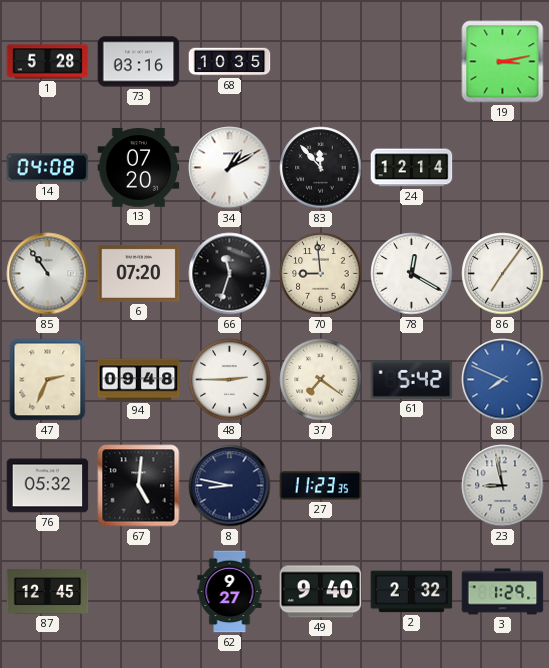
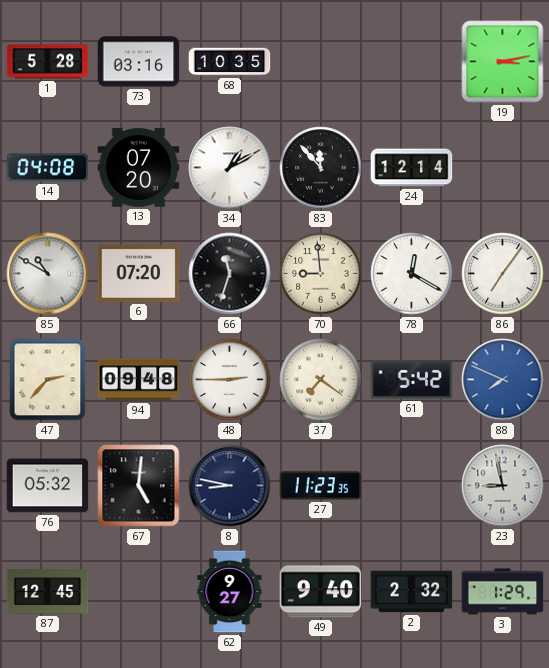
85: 10:54 -> 10:50
47: 2:34 -> 2:37
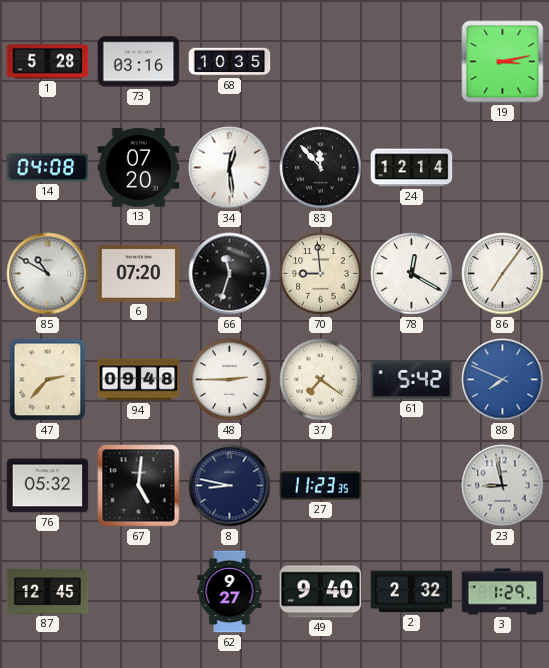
34: 1:10 -> 12:29
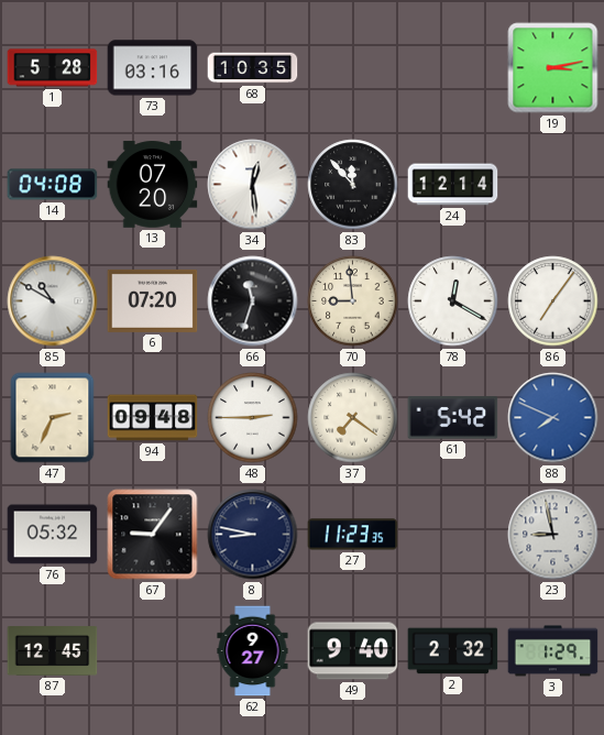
47: 2:37 -> 2:34
67: 5:01 -> 9:06
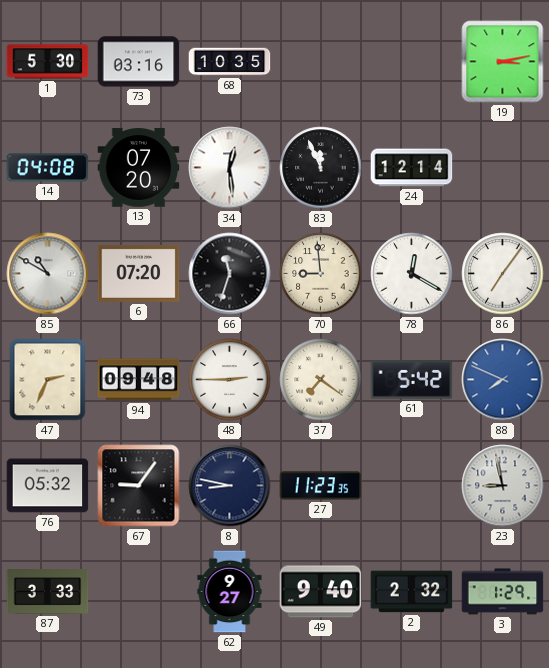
1: 5:28 -> 5:30
83: 11:53 -> 11:56
87: 12:45 -> 3:33
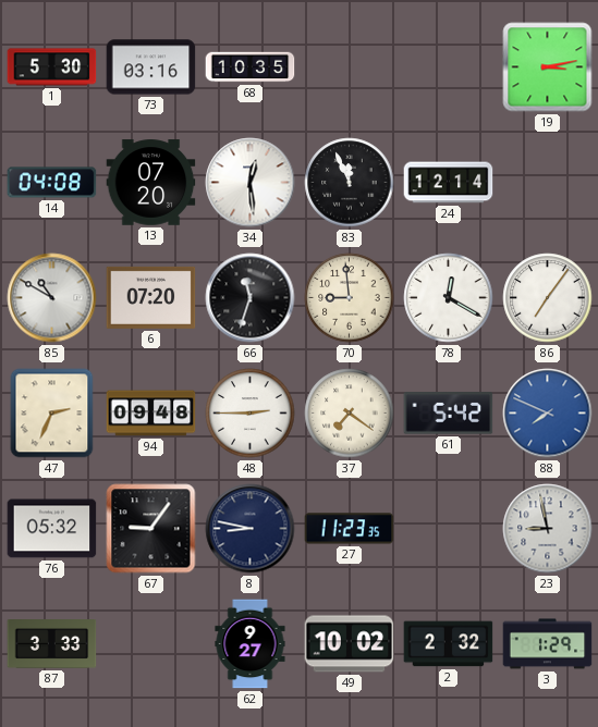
49: 9:40 -> 10:02
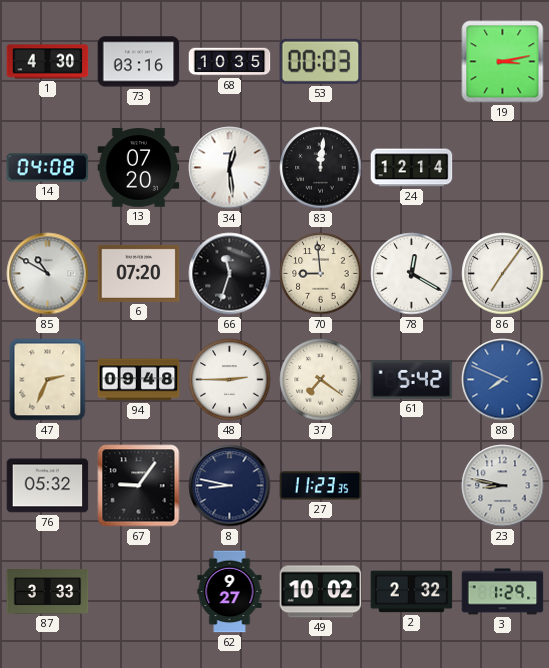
1: 5:30 -> 4:30
53: none -> 00:03
83: 11:56 -> 12:01
23: 8:58 -> 8:47
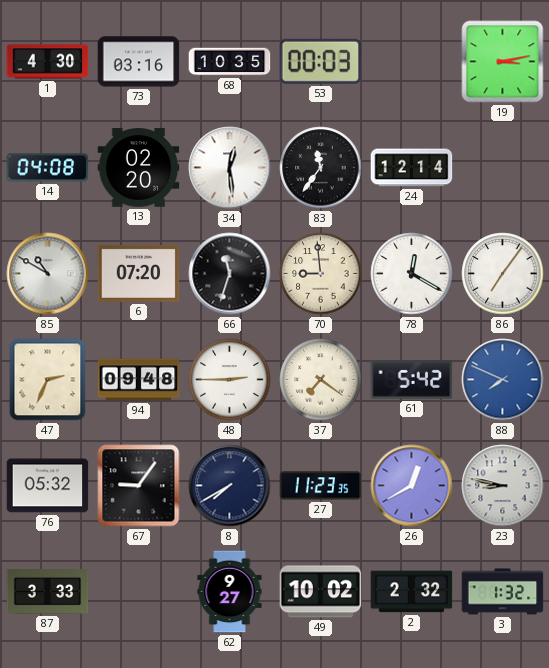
13: 07:20 -> 02:20
83: 12:01 -> 11:36
8: 8:47 -> 7:40
26: none -> 12:40
3: 1:29 -> 1:32
